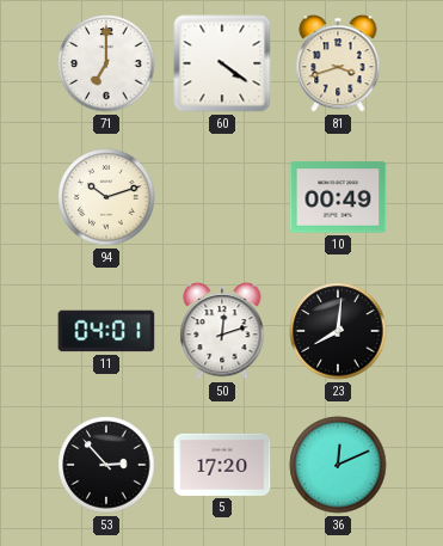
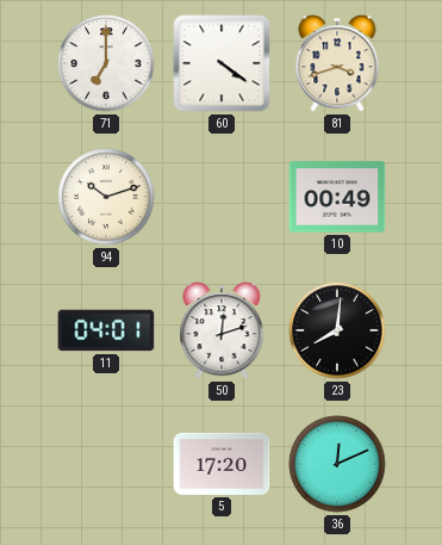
53: 2:53 -> none
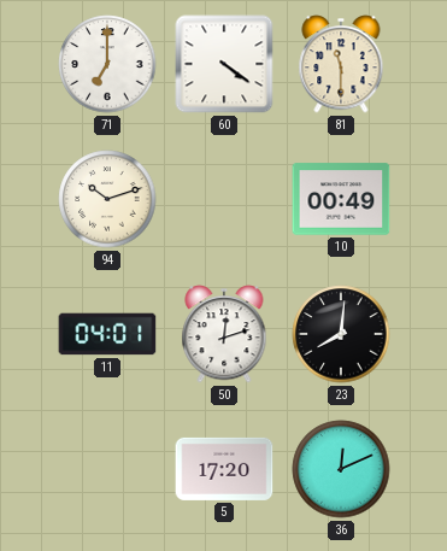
81: 3:42 -> 11:30
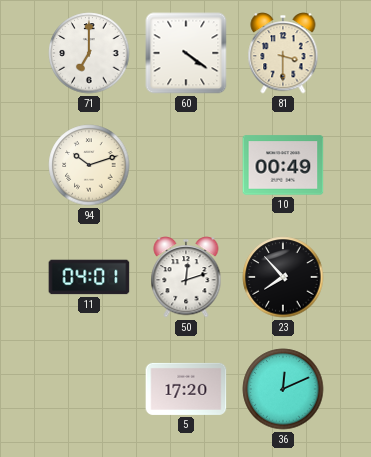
81: 11:30 -> 3:30
23: 8:01 -> 7:53
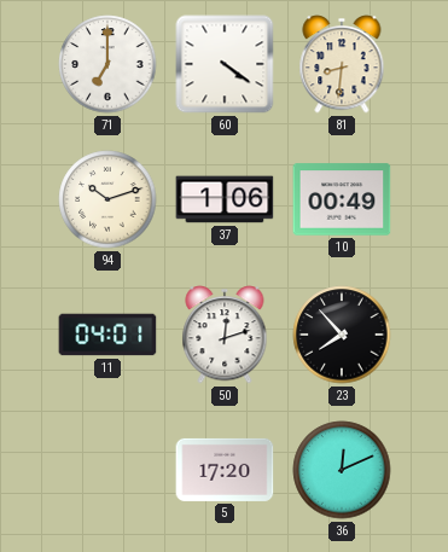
81: 3:30 -> 8:31
37: none -> 1:06
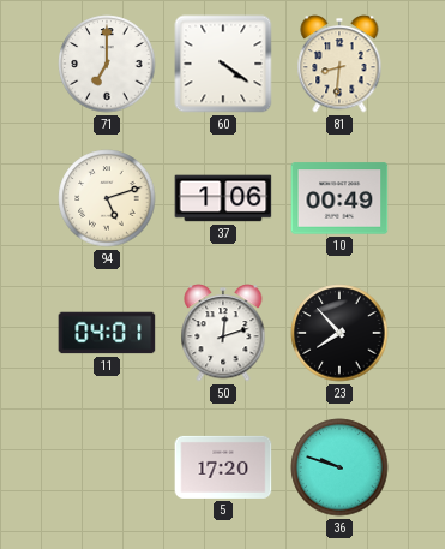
94: 10:12 -> 5:12
36: 12:11 -> 9:48
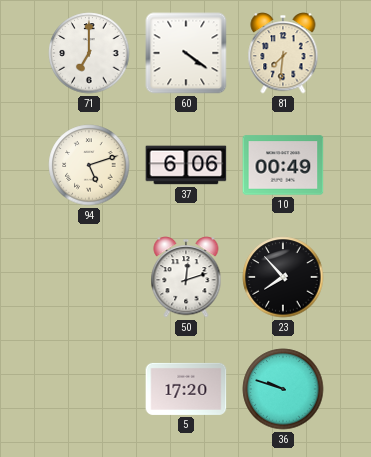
81: 8:31 -> 7:31
37: 1:06 -> 6:06
11: 04:01 -> none
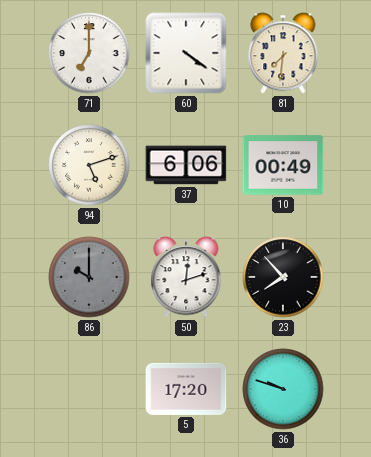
86: none -> 10:00
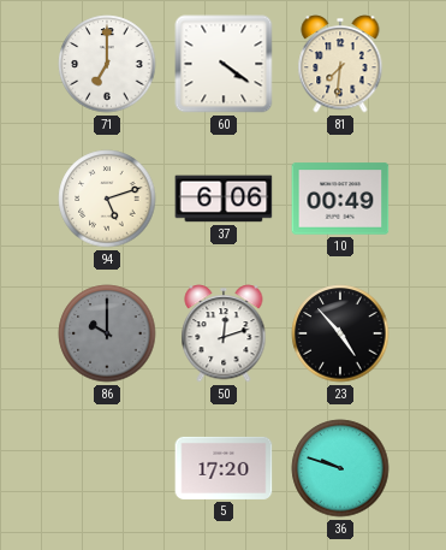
23: 7:53 -> 4:53
